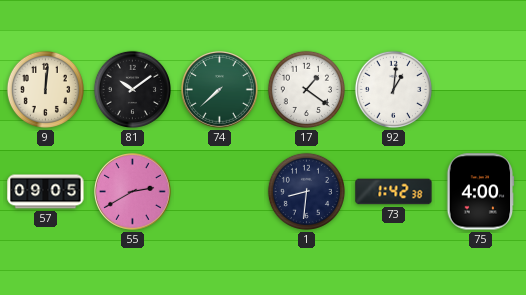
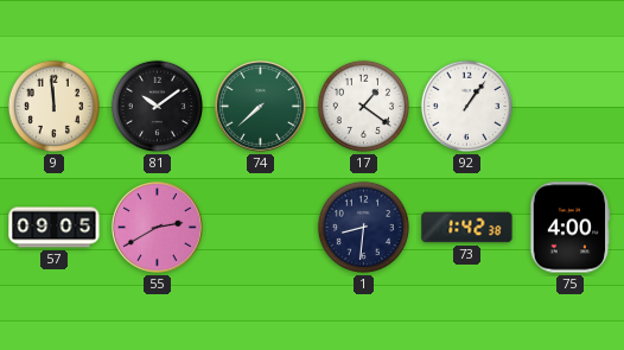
9: 12:01 -> 11:59
92: 1:01 -> 1:06
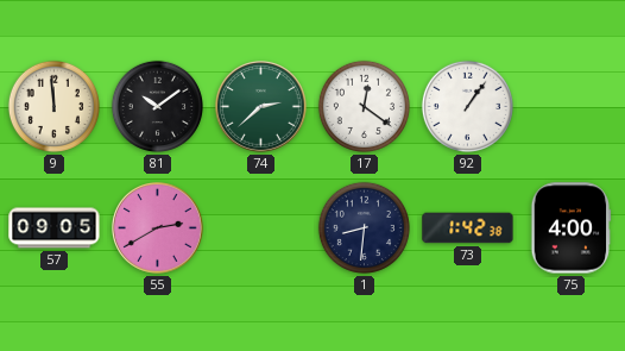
74: 7:38 -> 2:38
17: 1:21 -> 12:21
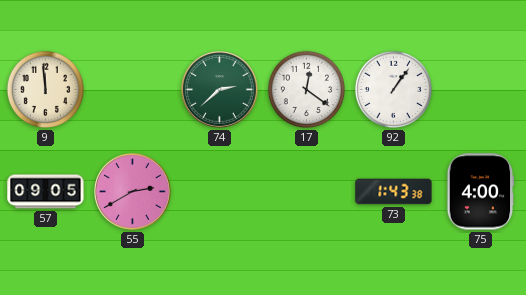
81: 10:09 -> none
1: 8:31 -> none
73: 1:42 -> 1:43
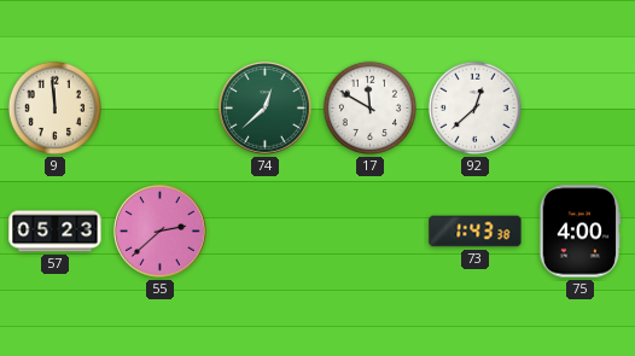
74: 2:38 -> 12:38
17: 12:21 -> 11:50
92: 1:06 -> 12:38
57: 09:05 -> 05:23
55: 2:40 -> 2:38
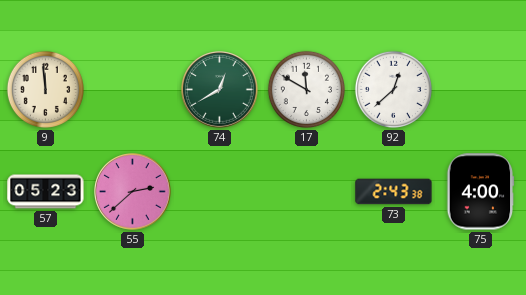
74: 12:38 -> 12:40
73: 1:43 -> 2:43
